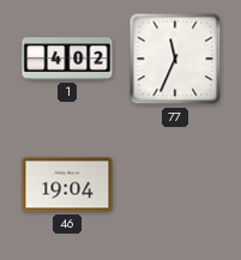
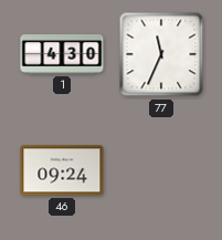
1: 4:02 -> 4:30
46: 19:04 -> 09:24
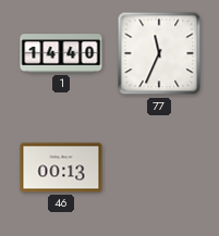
1: 4:30 -> 14:40
46: 09:24 -> 00:13
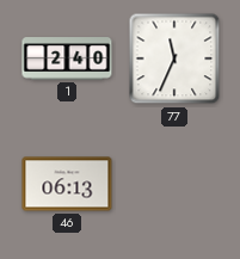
1: 14:40 -> 2:40
46: 00:13 -> 06:13
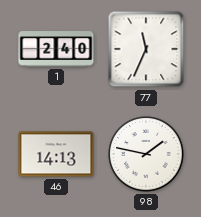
46: 06:13 -> 14:13
98: none -> 1:47
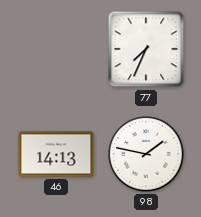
1: 2:40 -> none
77: 11:34 -> 7:34
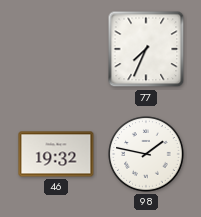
46: 14:13 -> 19:32
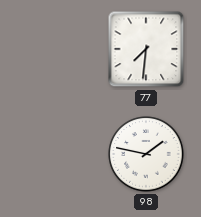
77: 7:34 -> 7:31
46: 19:32 -> none
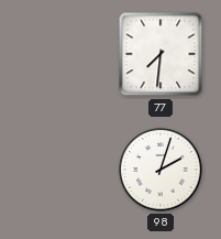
98: 1:47 -> 2:03
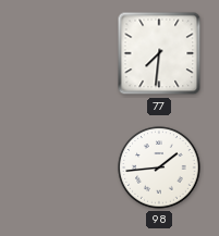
98: 2:03 -> 1:44
